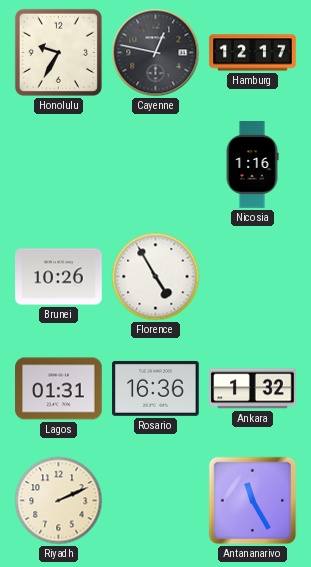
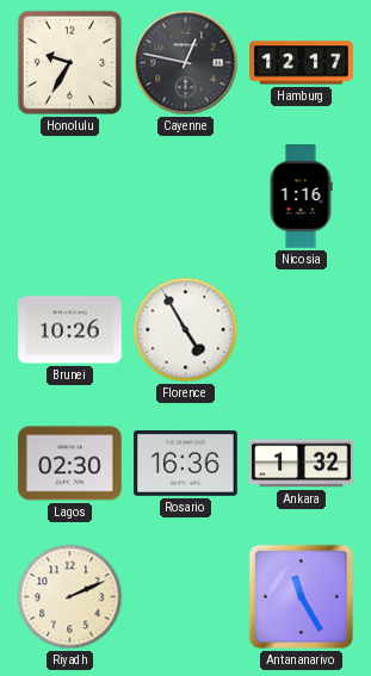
Lagos: 01:31 -> 02:30
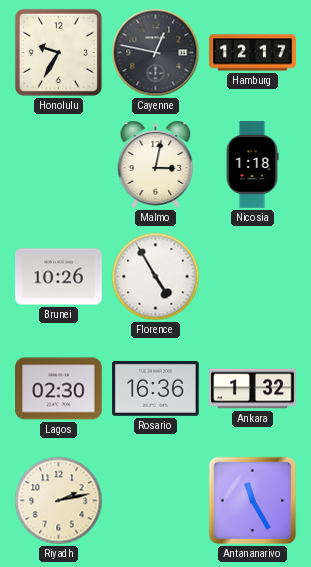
Malmo: none -> 3:02
Nicosia: 1:16 -> 1:18
Riyadh: 2:11 -> 2:13
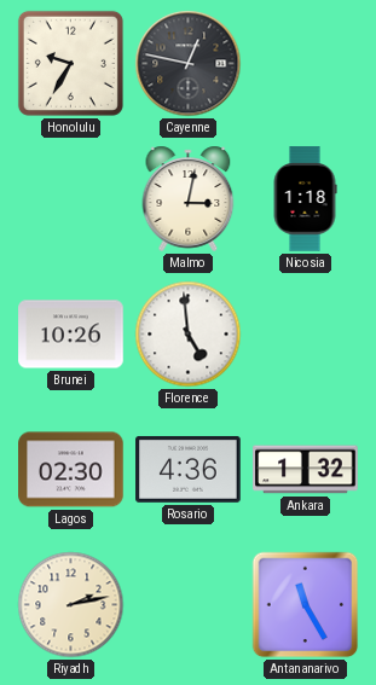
Hamburg: 12:17 -> none
Florence: 4:55 -> 4:59
Rosario: 16:36 -> 4:36
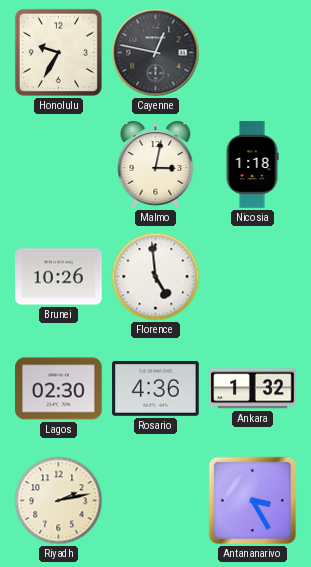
Antananarivo: 11:25 -> 3:25
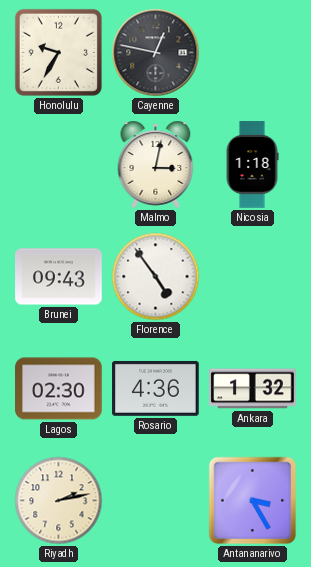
Brunei: 10:26 -> 09:43
Florence: 4:59 -> 4:54
